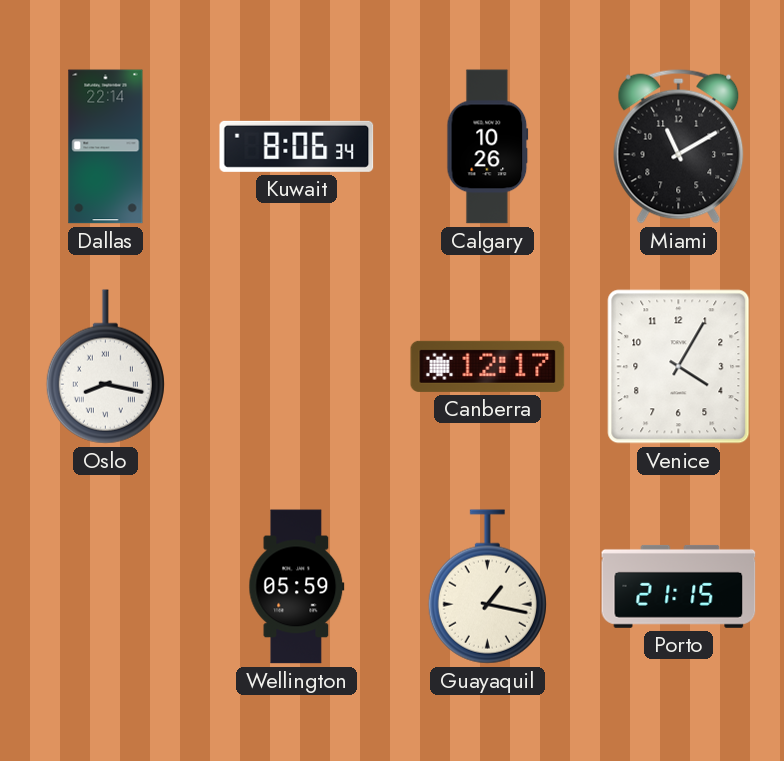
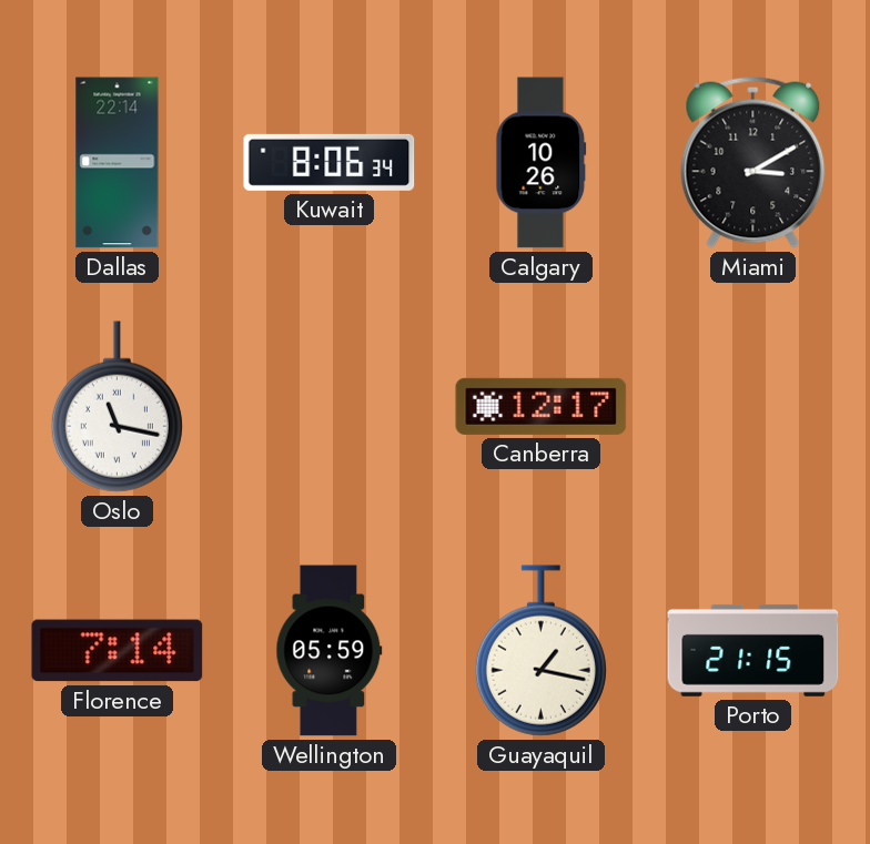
Miami: 11:10 -> 3:10
Oslo: 8:17 -> 11:17
Venice: 4:05 -> none
Florence: none -> 7:14
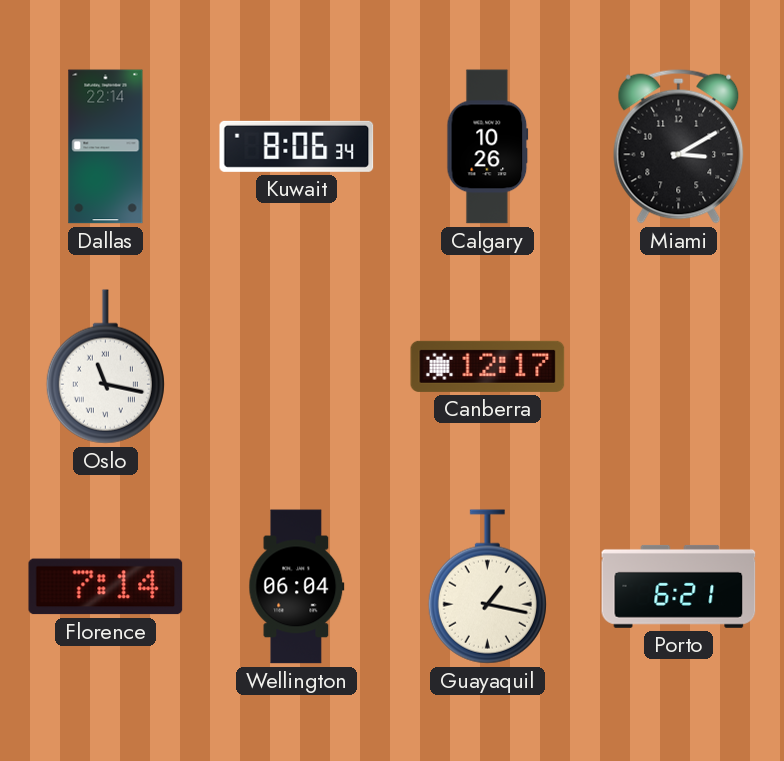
Wellington: 05:59 -> 06:04
Porto: 21:15 -> 6:21
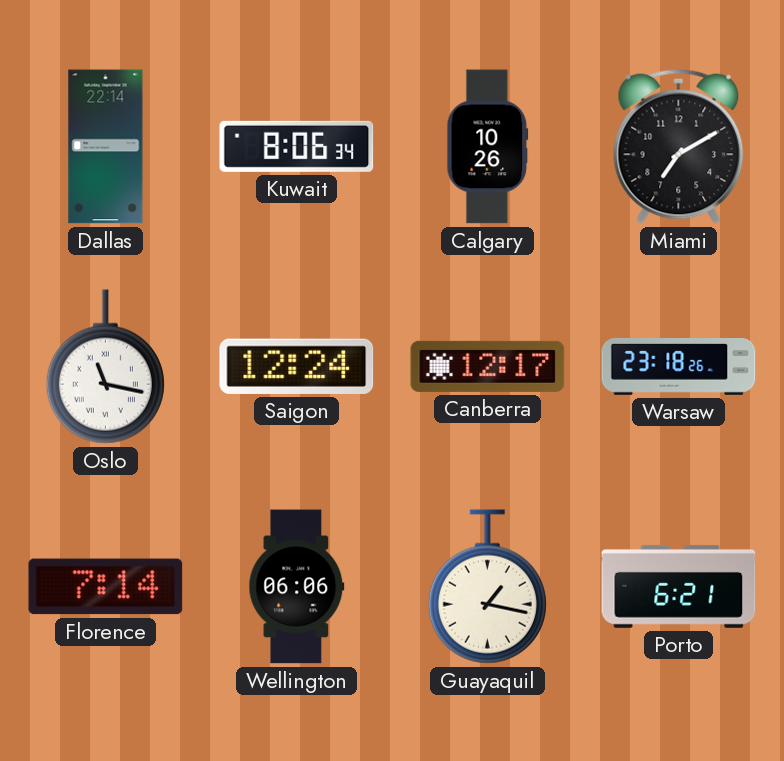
Miami: 3:10 -> 7:10
Saigon: none -> 12:24
Warsaw: none -> 23:18
Wellington: 06:04 -> 06:06
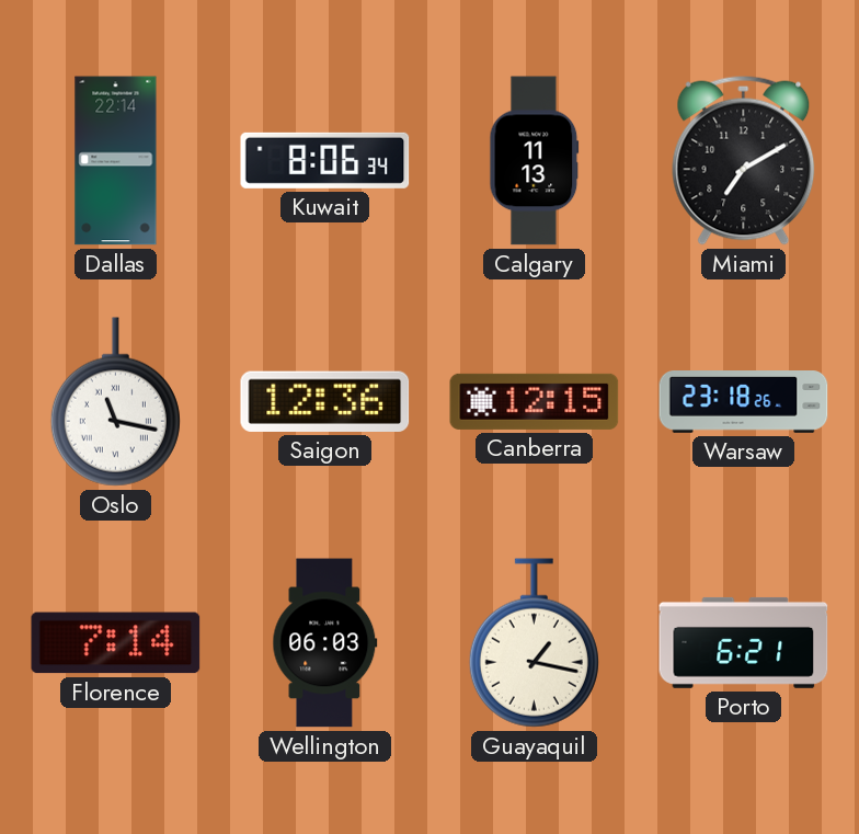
Calgary: 10:26 -> 11:13
Saigon: 12:24 -> 12:36
Canberra: 12:17 -> 12:15
Wellington: 06:06 -> 06:03
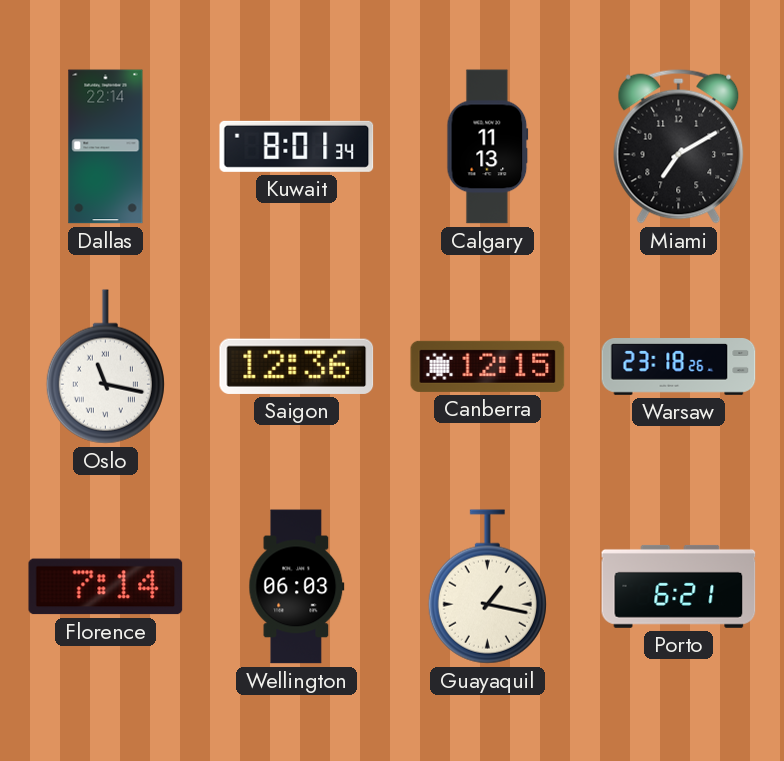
Kuwait: 8:06 -> 8:01
